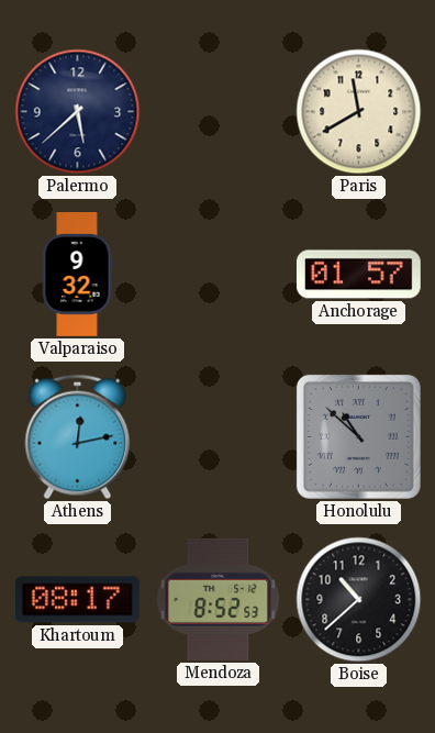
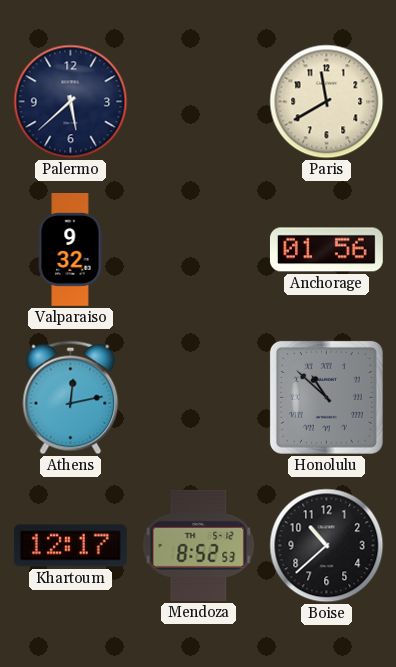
Anchorage: 01:57 -> 01:56
Khartoum: 08:17 -> 12:17
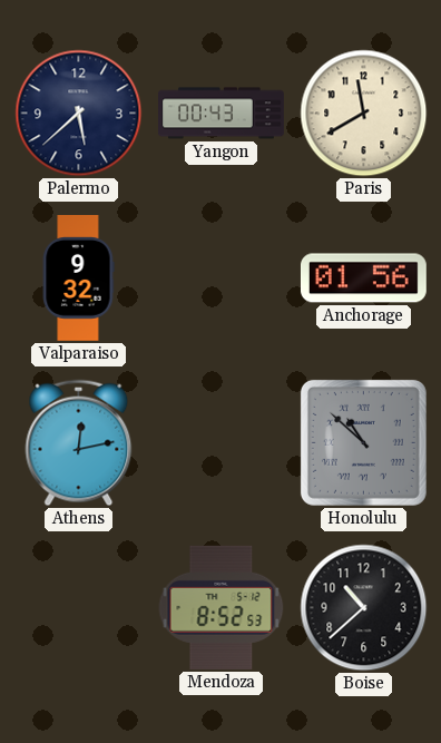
Yangon: none -> 00:43
Khartoum: 12:17 -> none
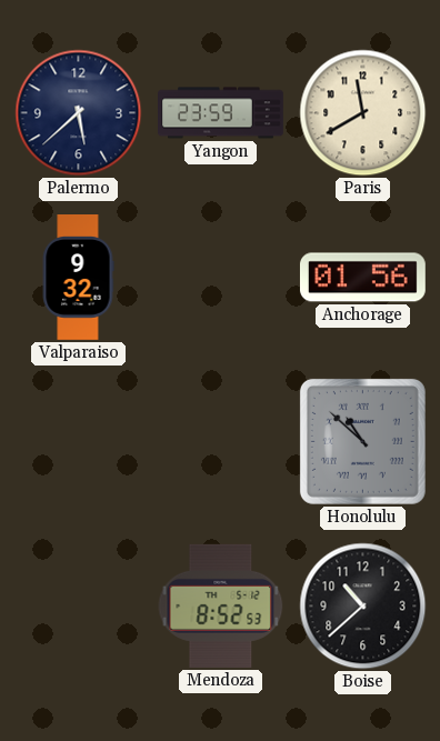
Yangon: 00:43 -> 23:59
Athens: 12:13 -> none
